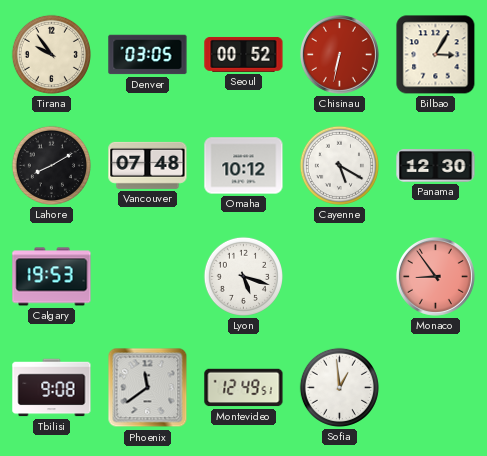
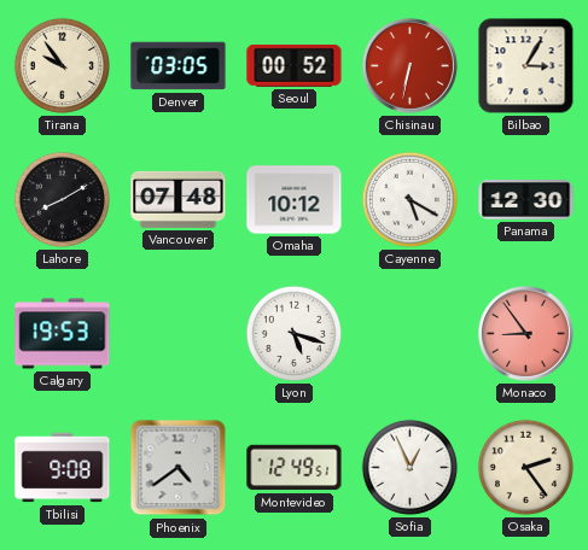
Phoenix: 11:39 -> 4:39
Sofia: 12:59 -> 12:56
Osaka: none -> 2:24
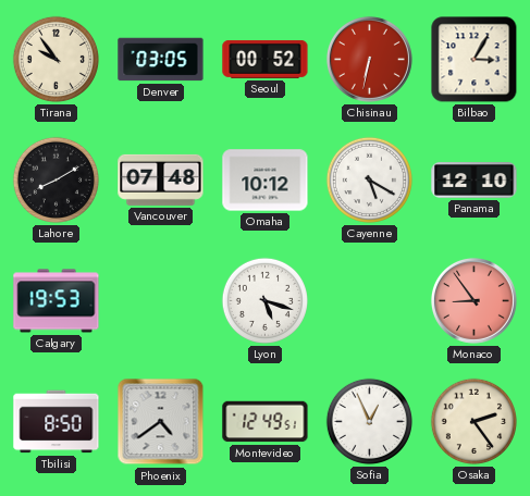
Panama: 12:30 -> 12:10
Tbilisi: 9:08 -> 8:50
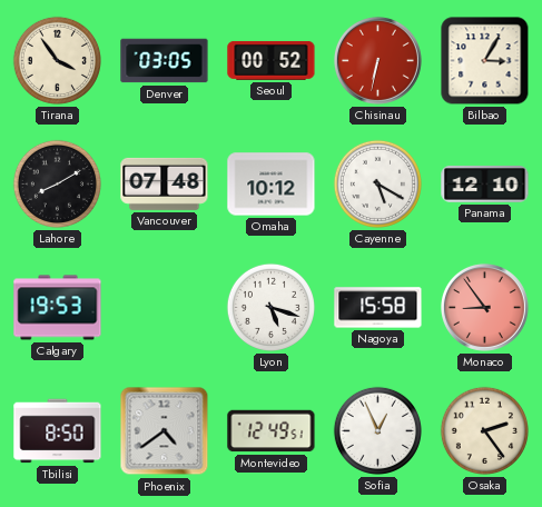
Tirana: 9:54 -> 3:54
Nagoya: none -> 15:58
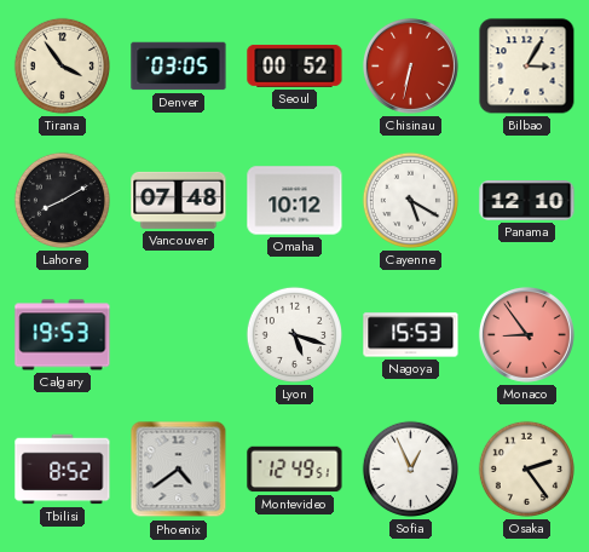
Nagoya: 15:58 -> 15:53
Tbilisi: 8:50 -> 8:52
